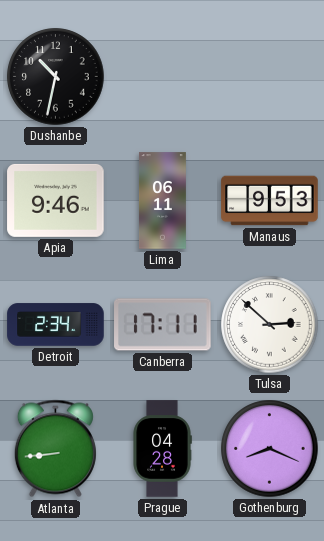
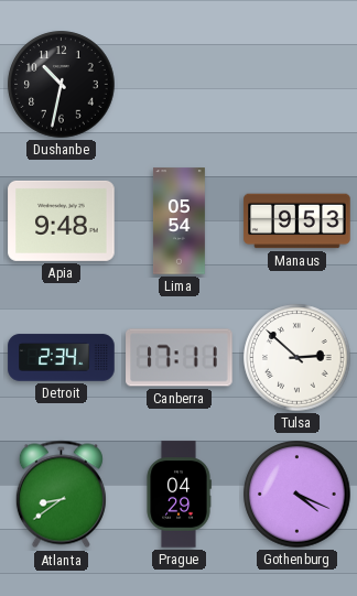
Apia: 9:46 -> 9:48
Lima: 06:11 -> 05:54
Atlanta: 8:44 -> 8:39
Prague: 04:28 -> 04:29
Gothenburg: 8:19 -> 4:19
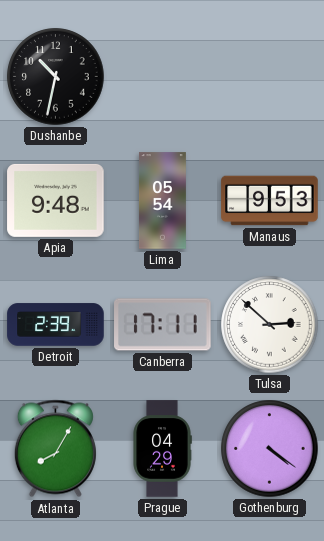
Detroit: 2:34 -> 2:39
Atlanta: 8:39 -> 8:05
Gothenburg: 4:19 -> 4:21
